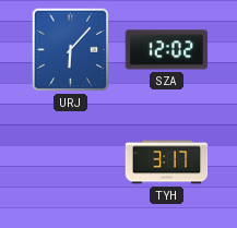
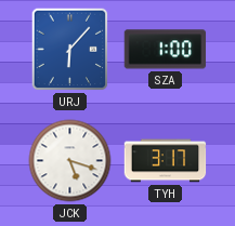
SZA: 12:02 -> 1:00
JCK: none -> 5:18
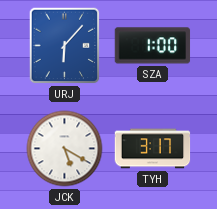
JCK: 5:18 -> 5:20
